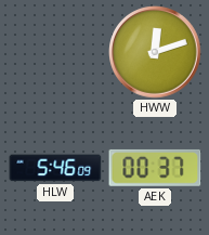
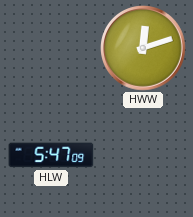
HLW: 5:46 -> 5:47
AEK: 00:37 -> none
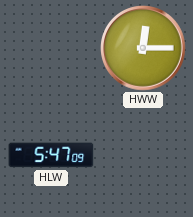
HWW: 12:12 -> 12:15
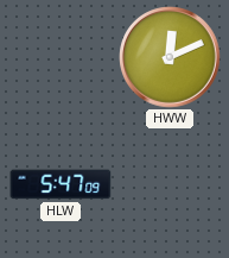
HWW: 12:15 -> 12:11
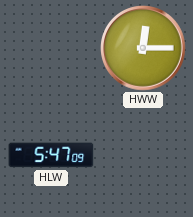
HWW: 12:11 -> 12:15
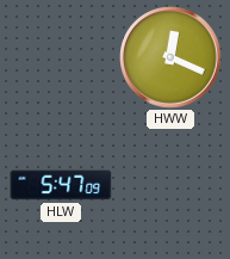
HWW: 12:15 -> 12:19
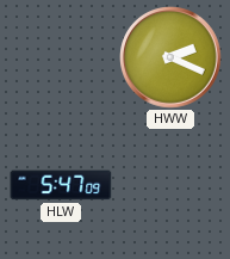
HWW: 12:19 -> 2:19
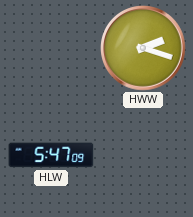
HWW: 2:19 -> 2:18
